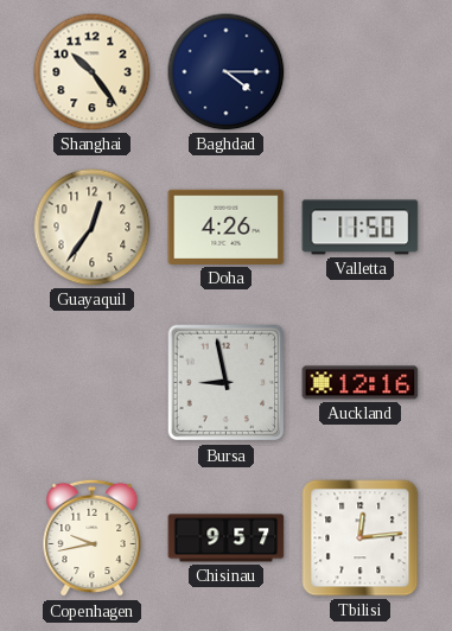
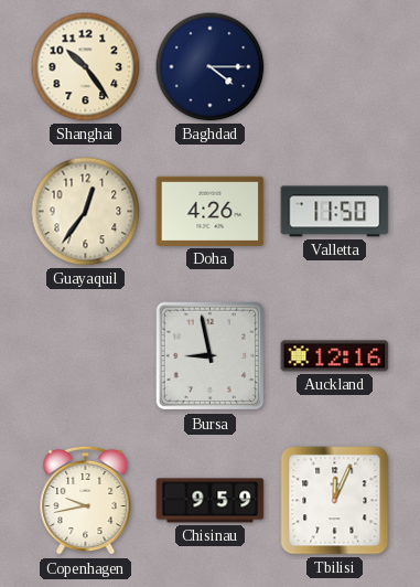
Chisinau: 9:57 -> 9:59
Tbilisi: 12:14 -> 12:04
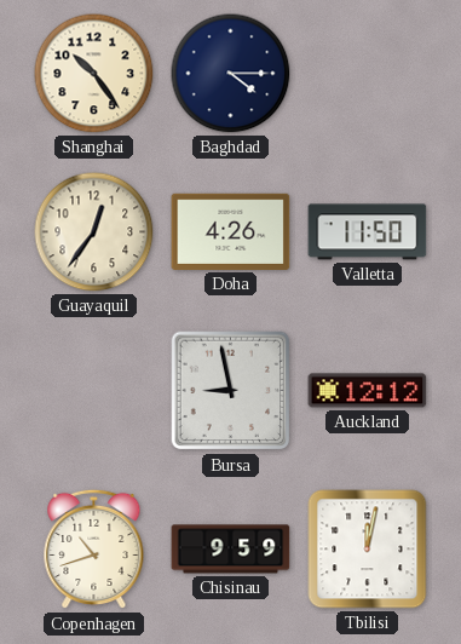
Auckland: 12:16 -> 12:12
Copenhagen: 9:43 -> 10:42
Tbilisi: 12:04 -> 12:02
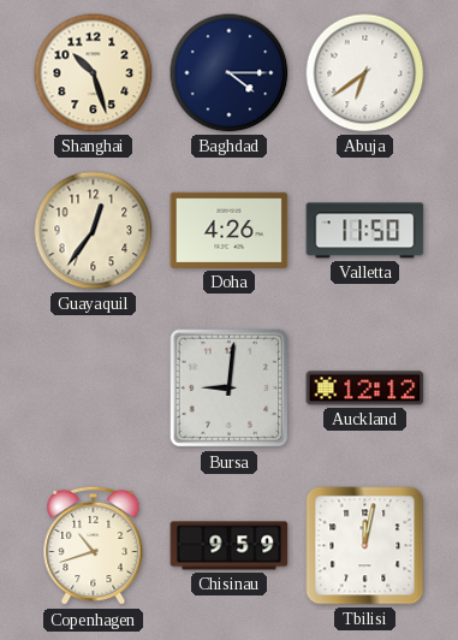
Shanghai: 10:24 -> 10:27
Abuja: none -> 6:39
Bursa: 8:58 -> 9:01
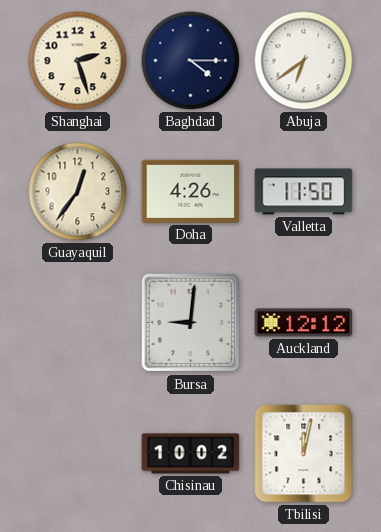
Shanghai: 10:27 -> 2:27
Copenhagen: 10:42 -> none
Chisinau: 9:59 -> 10:02
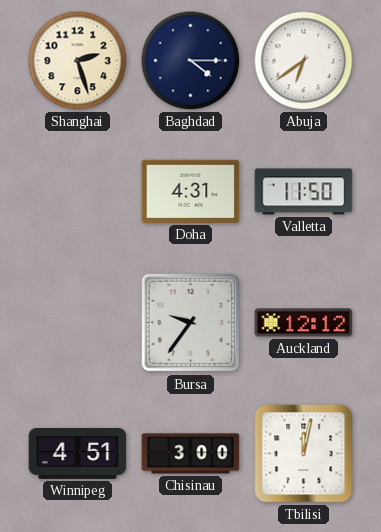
Guayaquil: 12:36 -> none
Doha: 4:26 -> 4:31
Bursa: 9:01 -> 9:36
Winnipeg: none -> 4:51
Chisinau: 10:02 -> 3:00
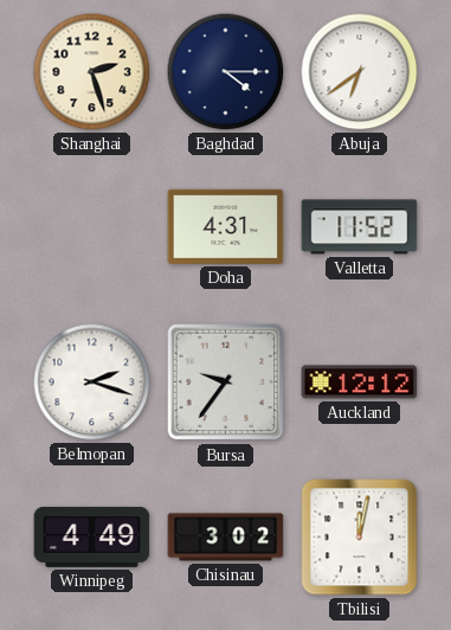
Valletta: 11:50 -> 11:52
Belmopan: none -> 2:18
Winnipeg: 4:51 -> 4:49
Chisinau: 3:00 -> 3:02
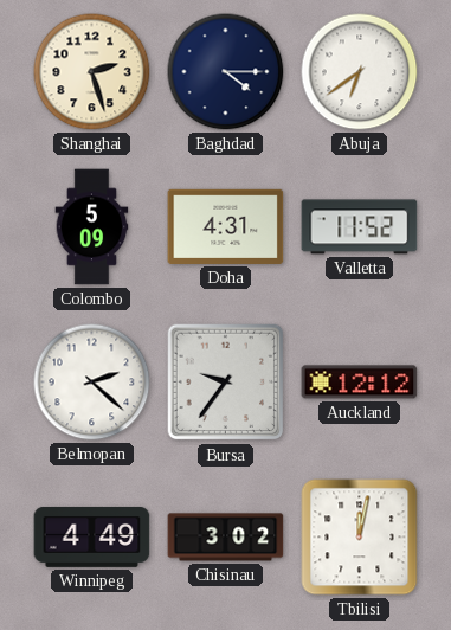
Colombo: none -> 5:09
Belmopan: 2:18 -> 2:22
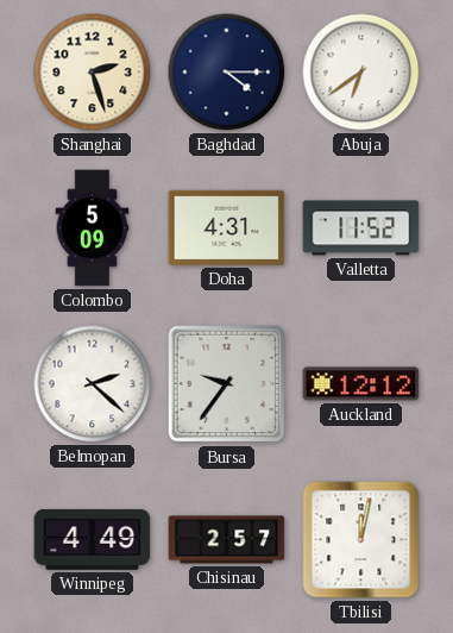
Chisinau: 3:02 -> 2:57
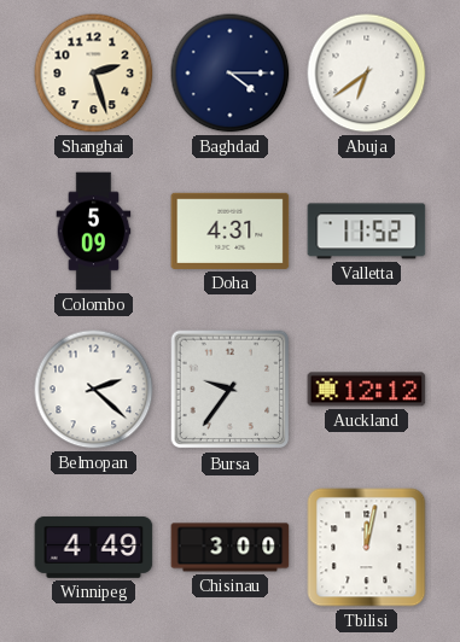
Chisinau: 2:57 -> 3:00
